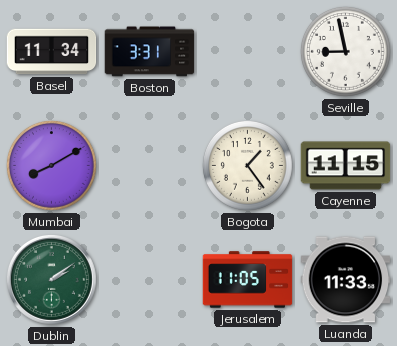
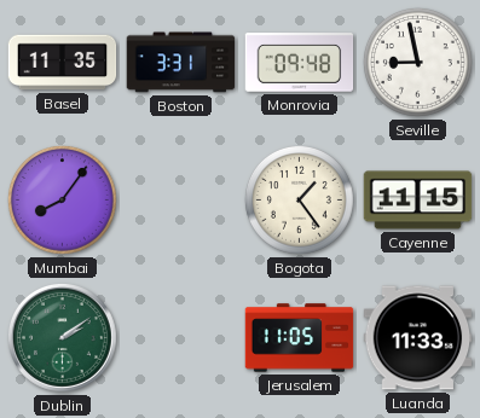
Basel: 11:34 -> 11:35
Monrovia: none -> 09:48
Mumbai: 8:10 -> 8:06
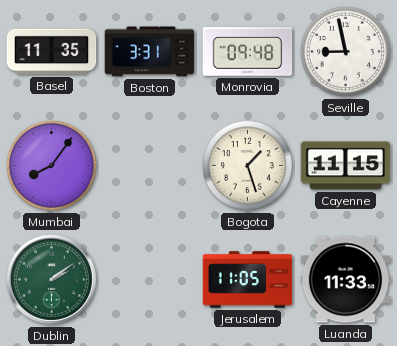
Bogota: 1:24 -> 1:27
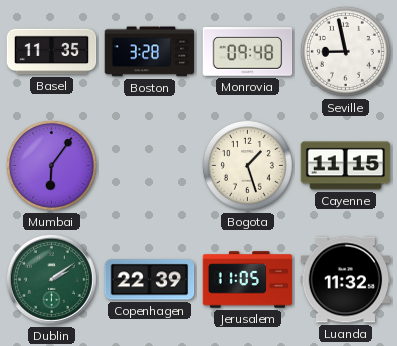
Boston: 3:31 -> 3:28
Mumbai: 8:06 -> 6:06
Copenhagen: none -> 22:39
Luanda: 11:33 -> 11:32
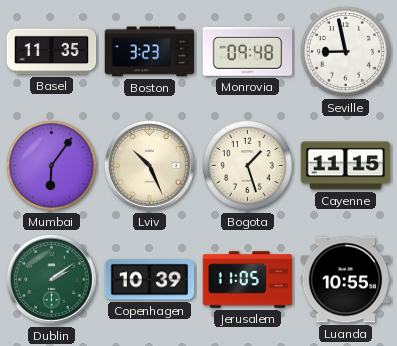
Boston: 3:28 -> 3:23
Lviv: none -> 10:26
Copenhagen: 22:39 -> 10:39
Luanda: 11:32 -> 10:55
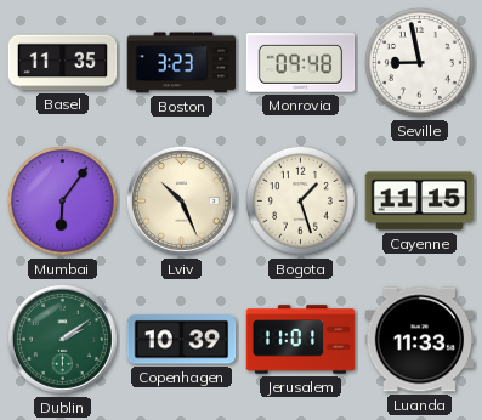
Jerusalem: 11:05 -> 11:01
Luanda: 10:55 -> 11:33
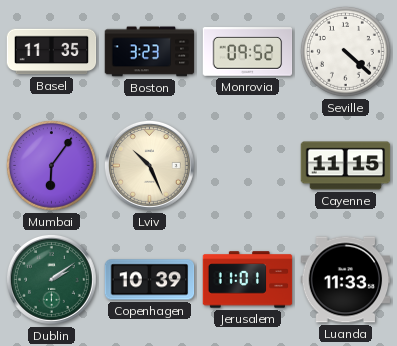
Monrovia: 09:48 -> 09:52
Seville: 8:58 -> 4:22
Bogota: 1:27 -> none
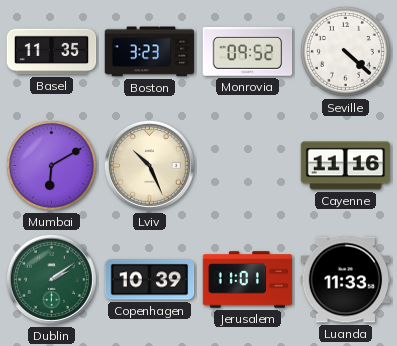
Mumbai: 6:06 -> 6:10
Cayenne: 11:15 -> 11:16
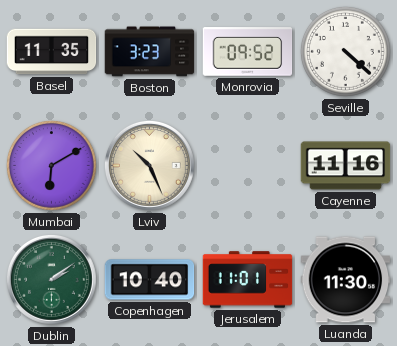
Copenhagen: 10:39 -> 10:40
Luanda: 11:33 -> 11:30
